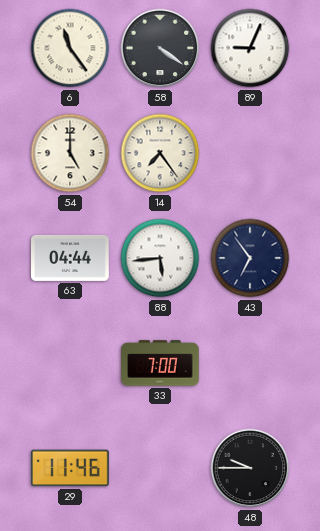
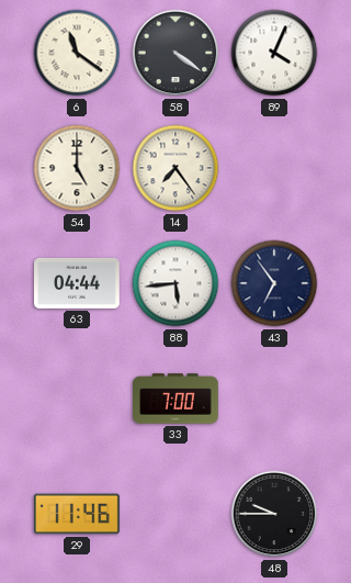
6: 11:24 -> 11:21
89: 9:04 -> 4:04
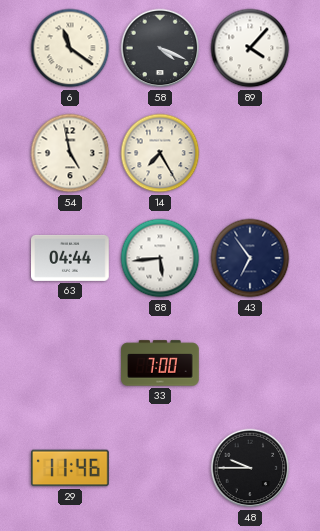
58: 4:21 -> 4:19
89: 4:04 -> 4:07
54: 5:00 -> 4:58
14: 7:24 -> 7:25
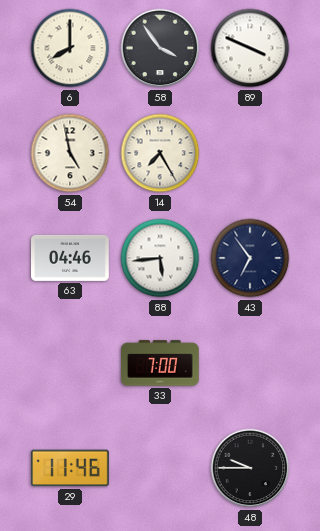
6: 11:21 -> 8:00
58: 4:19 -> 3:54
89: 4:07 -> 3:49
63: 04:44 -> 04:46
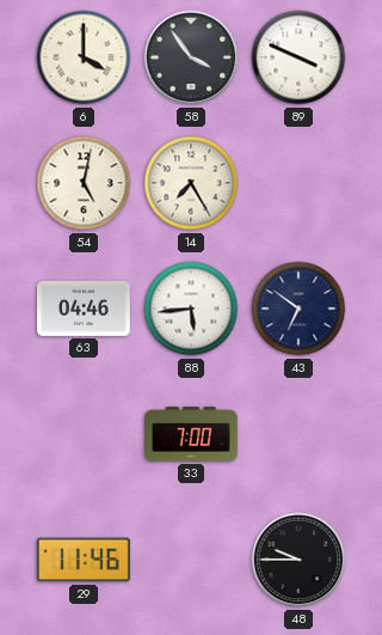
6: 8:00 -> 4:00
54: 4:58 -> 5:02
43: 6:54 -> 6:51
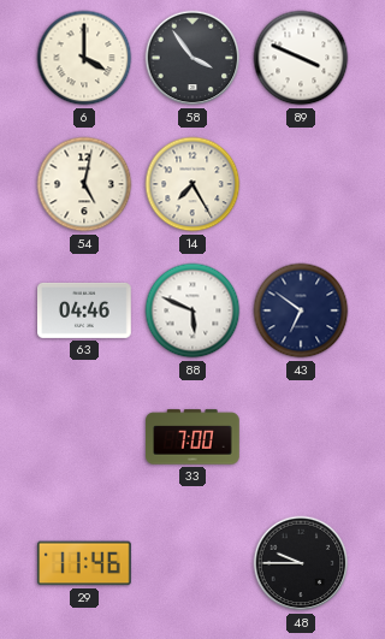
88: 5:44 -> 5:49
